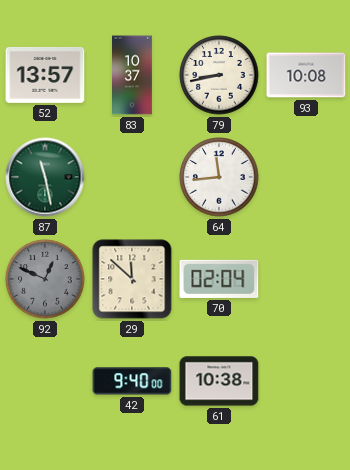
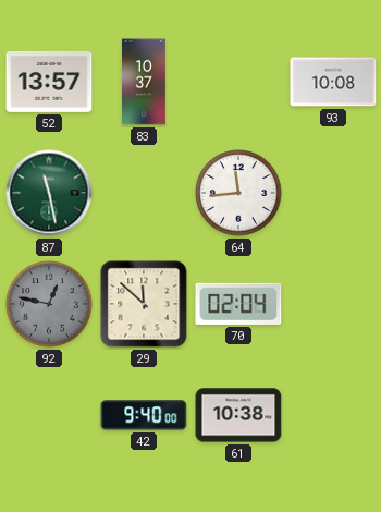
79: 8:43 -> none
92: 12:49 -> 12:47
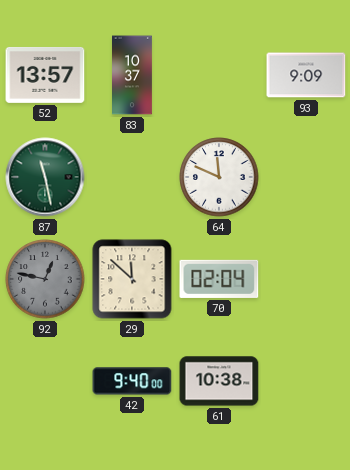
93: 10:08 -> 9:09
64: 11:44 -> 11:49
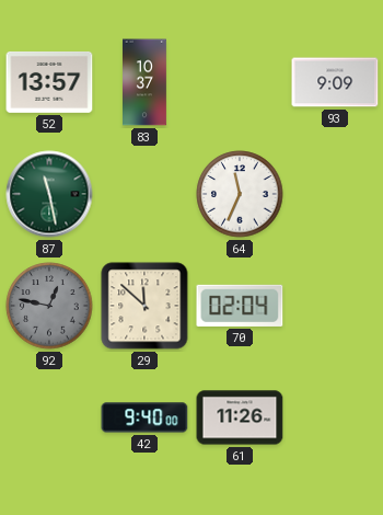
64: 11:49 -> 11:34
61: 10:38 -> 11:26
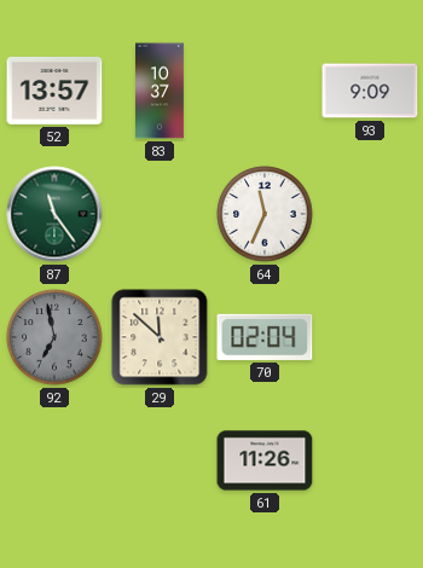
87: 11:28 -> 11:24
92: 12:47 -> 6:58
42: 9:40 -> none
